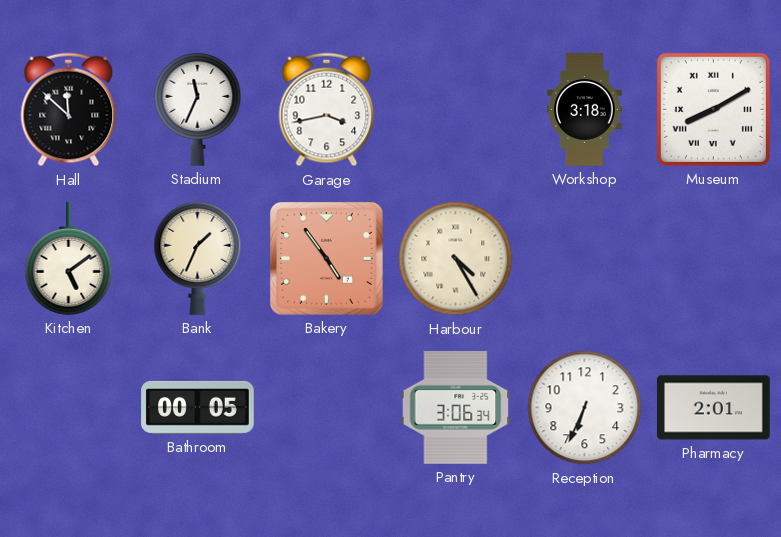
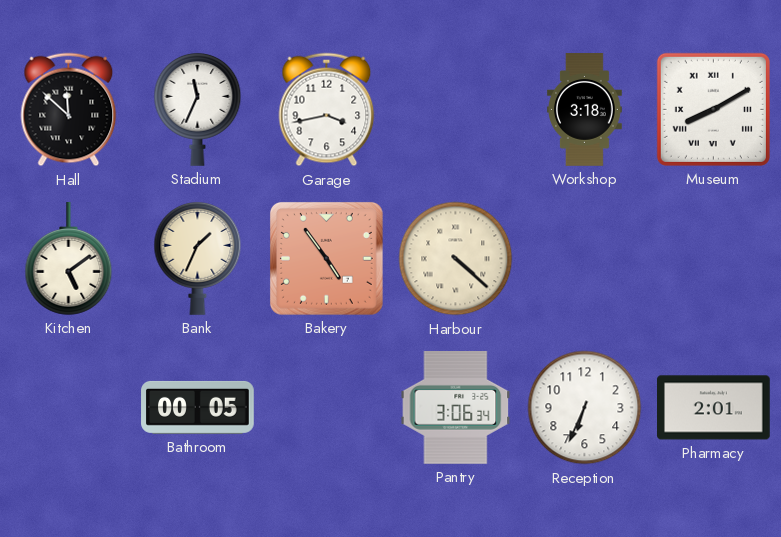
Harbour: 4:25 -> 4:22
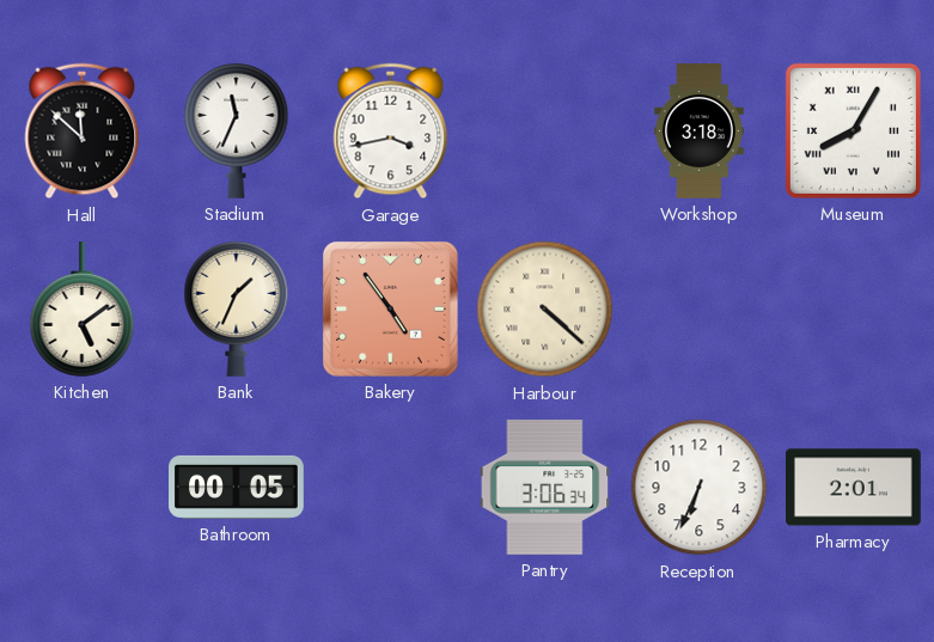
Museum: 8:10 -> 8:05
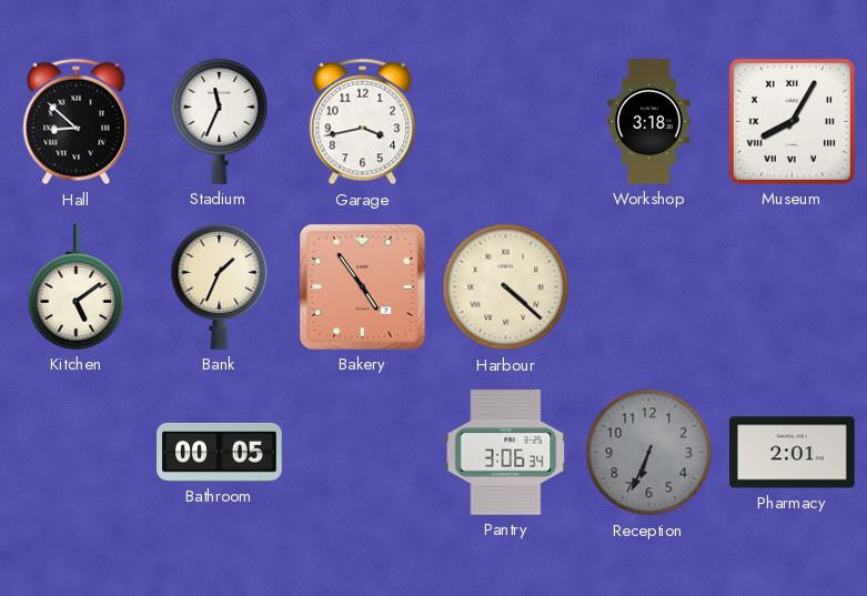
Hall: 11:52 -> 8:52
Reception dial: white -> grey
